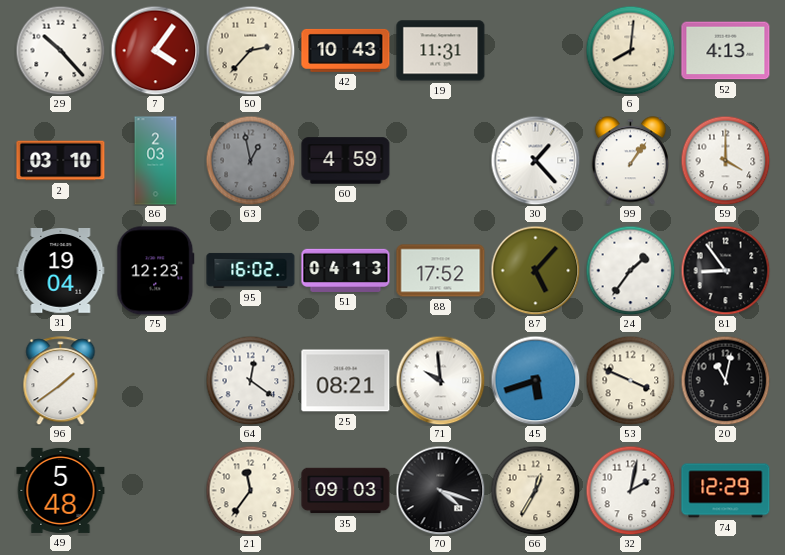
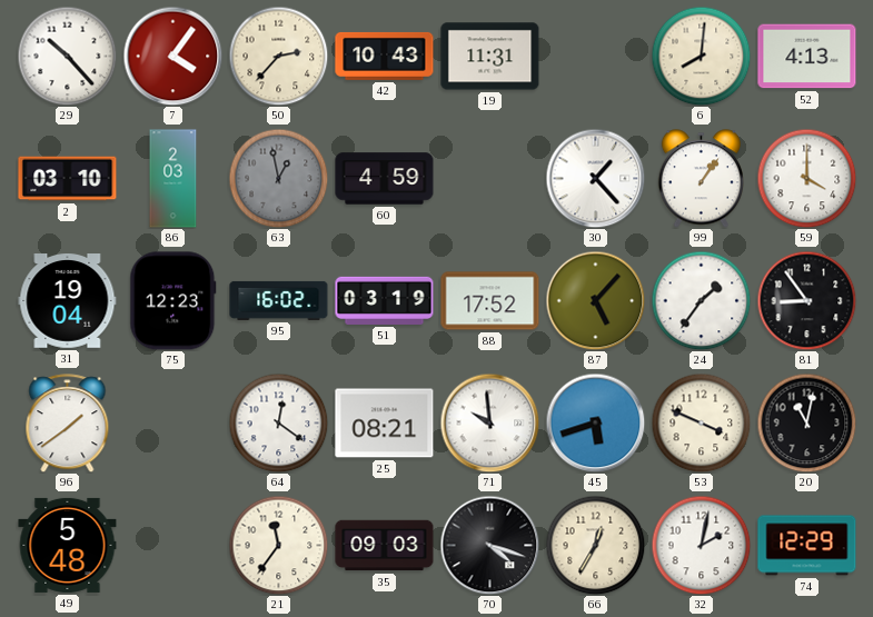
51: 04:13 -> 03:19
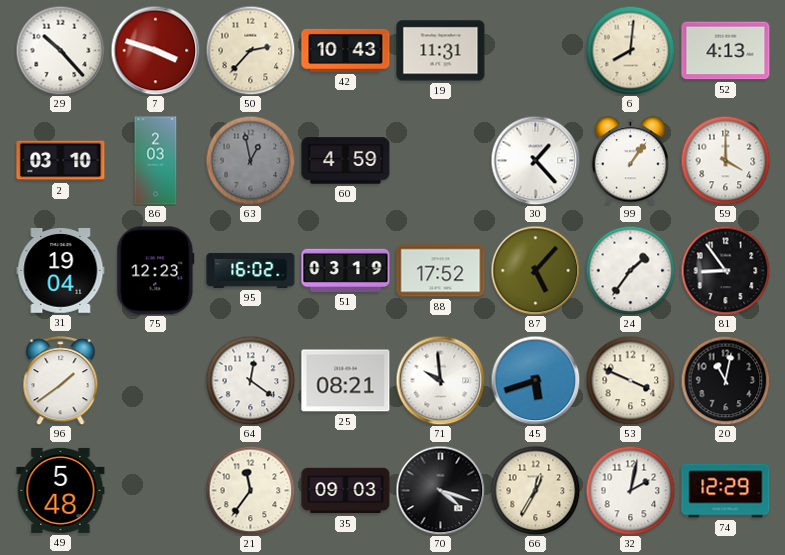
7: 4:06 -> 3:48
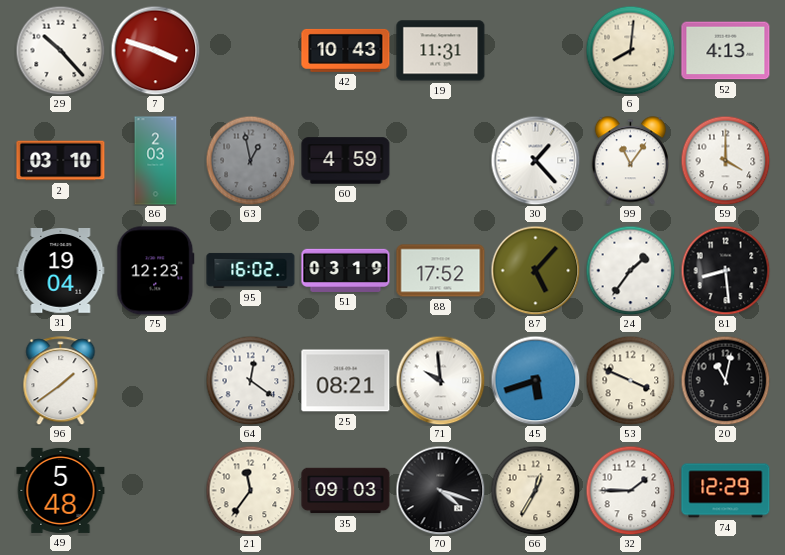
50: 2:37 -> none
99: 1:06 -> 11:06
81: 8:54 -> 8:29
32: 2:02 -> 1:45
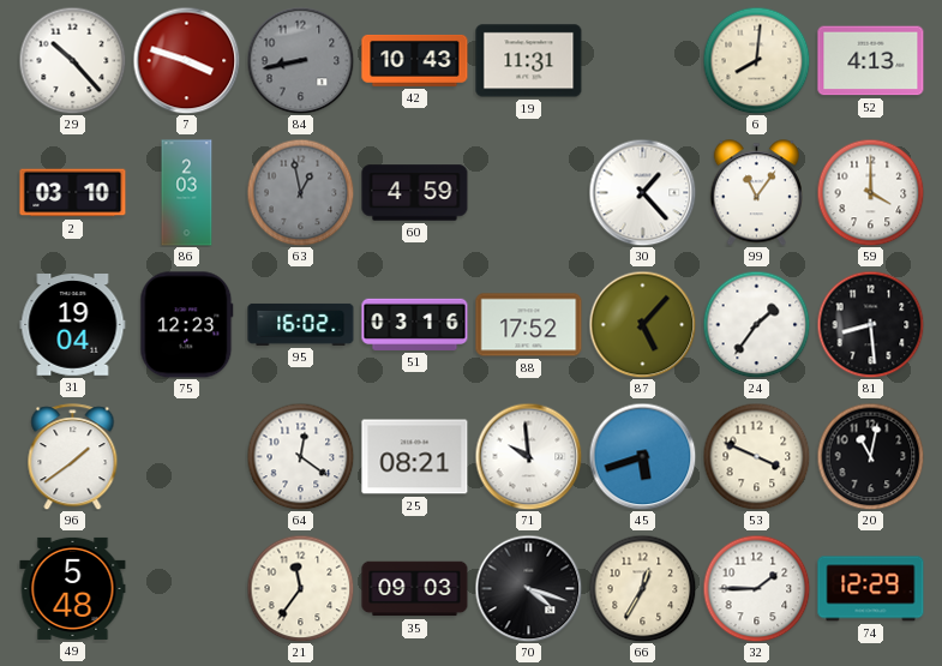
84: none -> 8:43
51: 03:19 -> 03:16
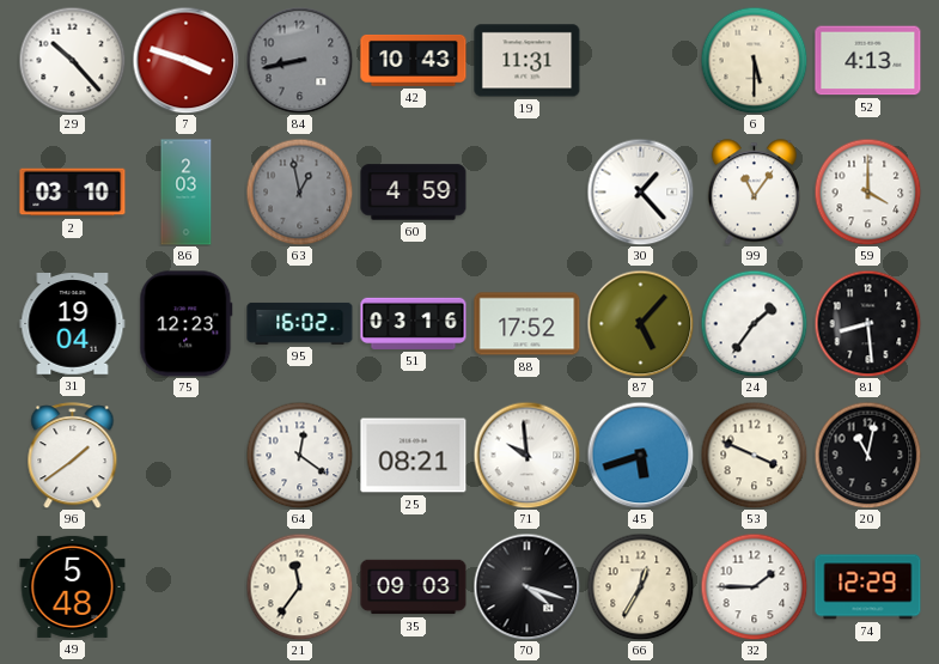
6: 8:01 -> 5:30
